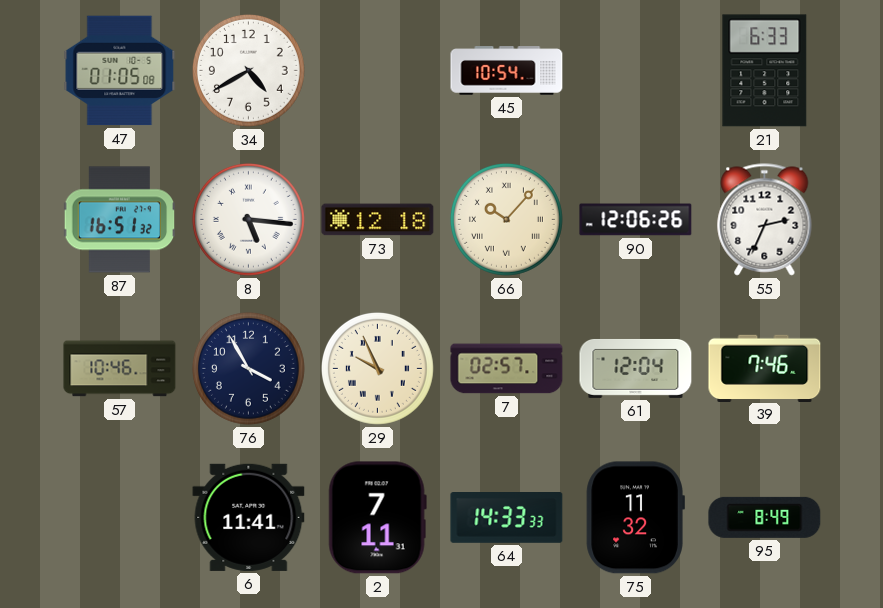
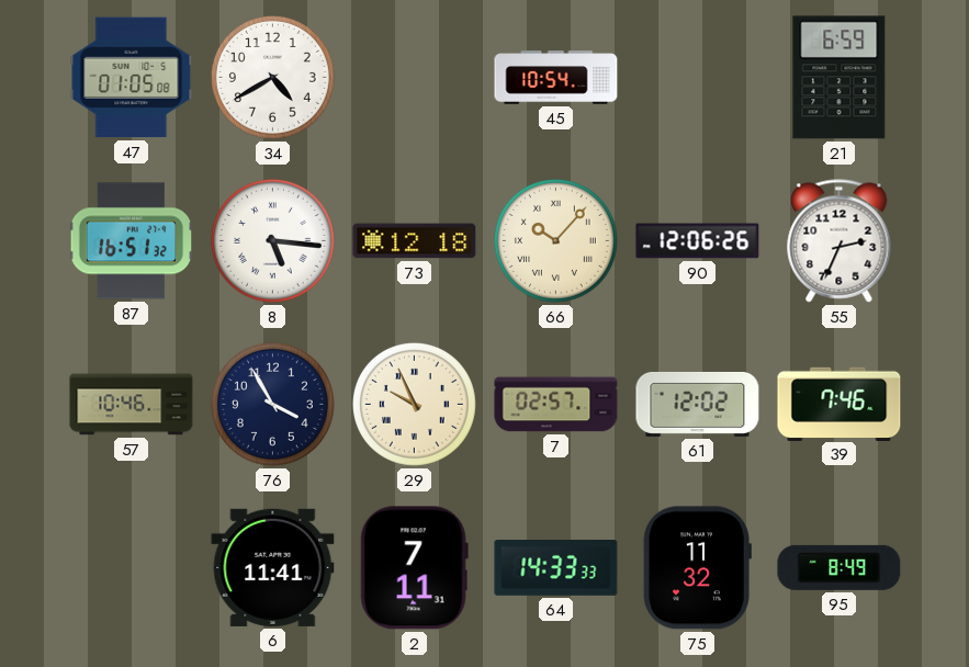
21: 6:33 -> 6:59
61: 12:04 -> 12:02
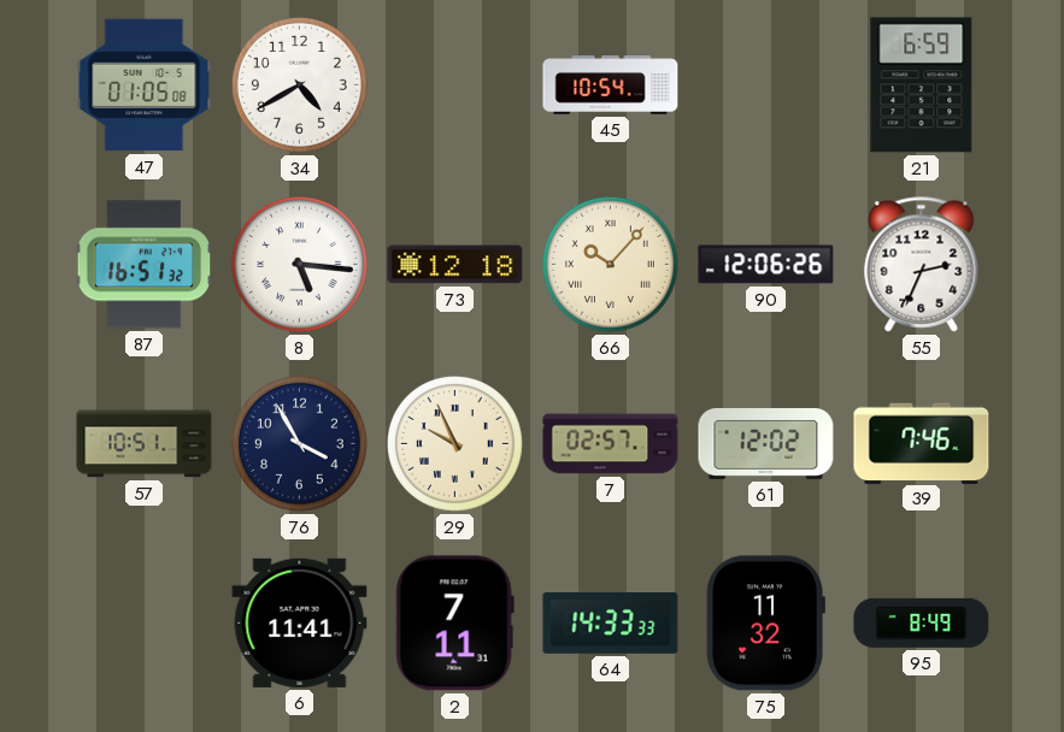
57: 10:46 -> 10:51
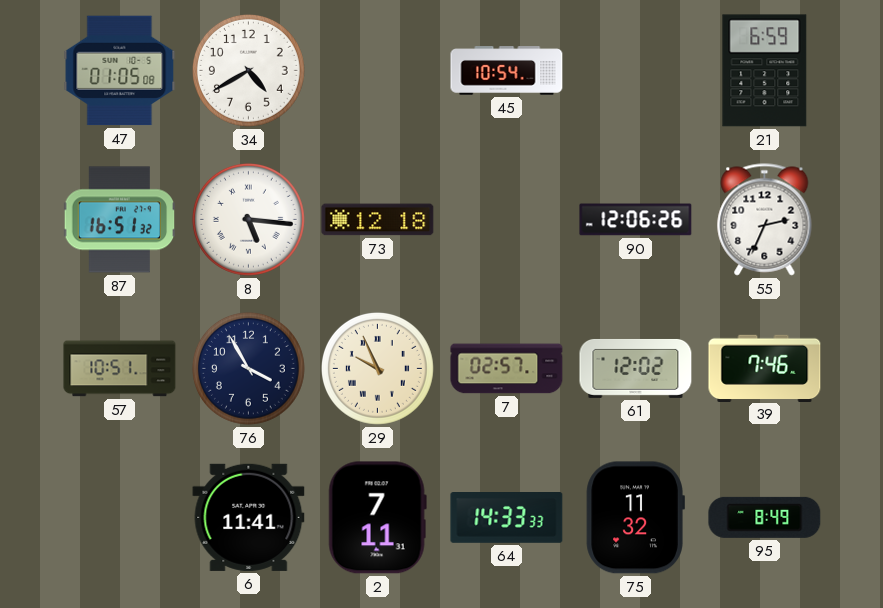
66: 10:07 -> none
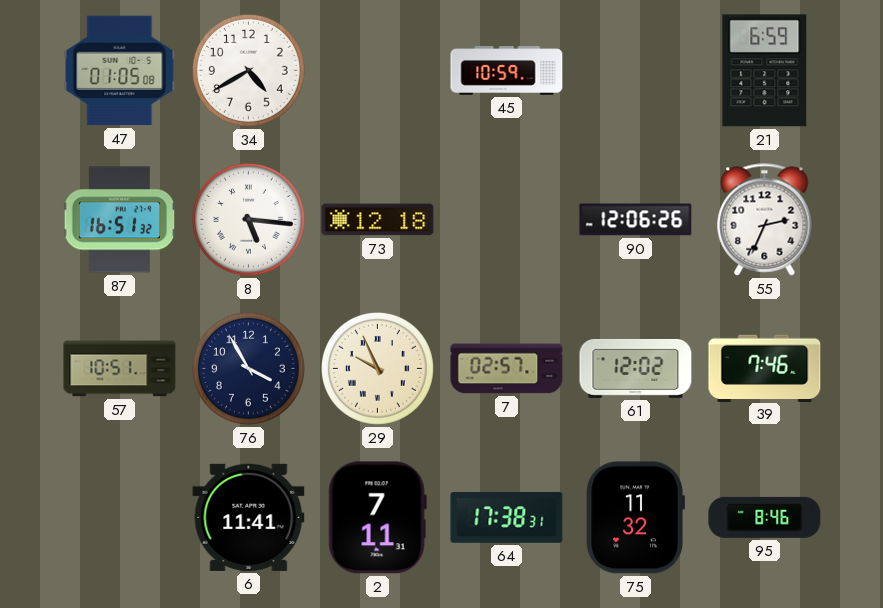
45: 10:54 -> 10:59
64: 14:33 -> 17:38
95: 8:49 -> 8:46
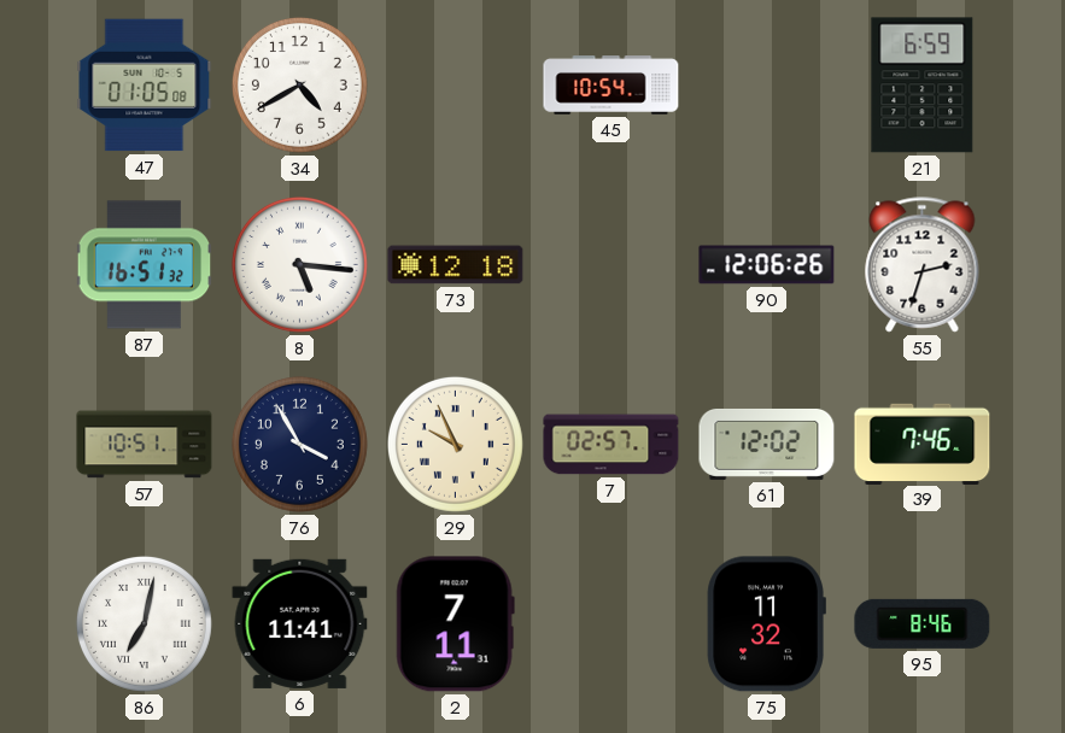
45: 10:59 -> 10:54
55: 2:34 -> 2:33
86: none -> 7:02
64: 17:38 -> none
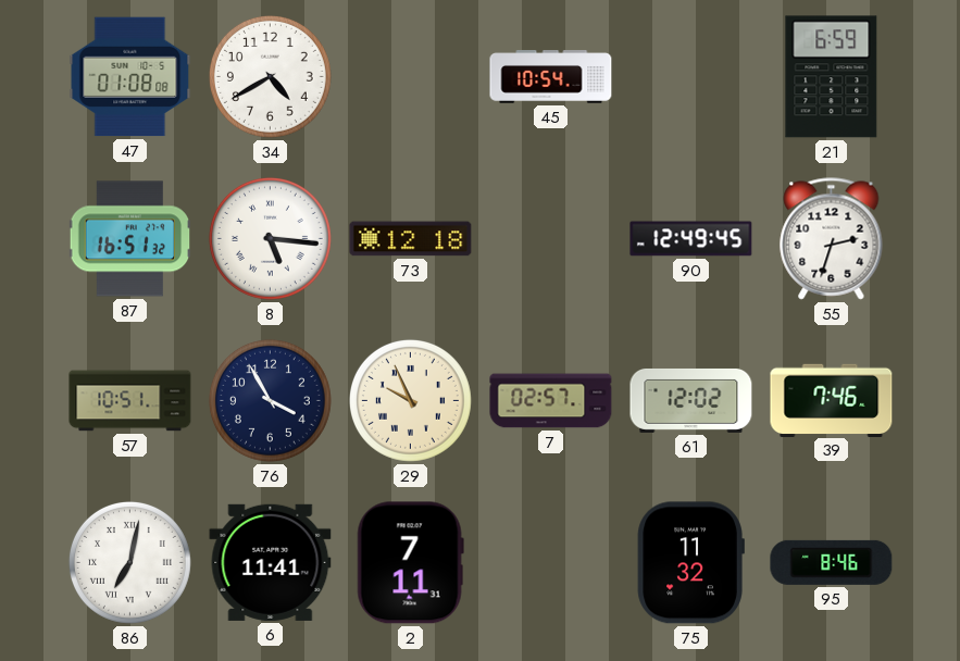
47: 01:05 -> 01:08
90: 12:06 -> 12:49
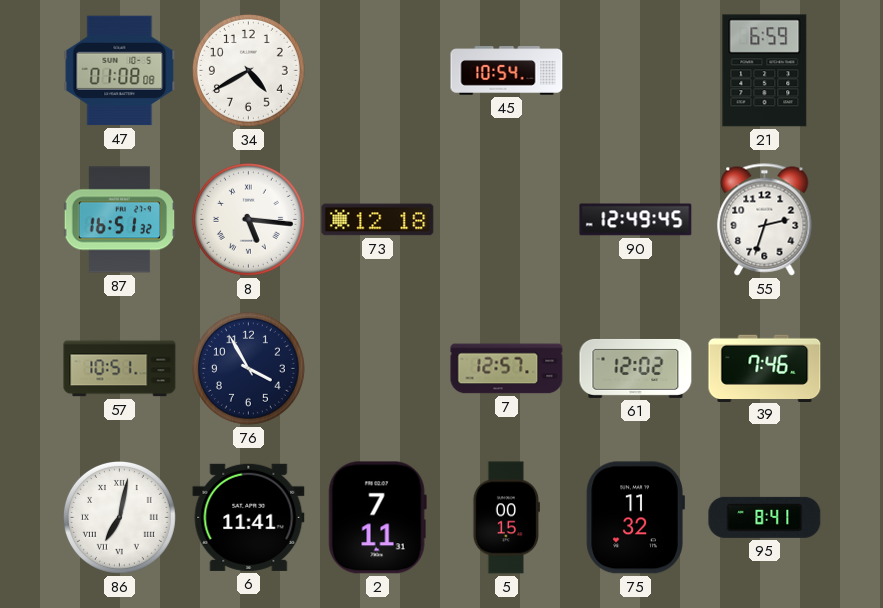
29: 9:56 -> none
7: 02:57 -> 12:57
5: none -> 00:15
95: 8:46 -> 8:41
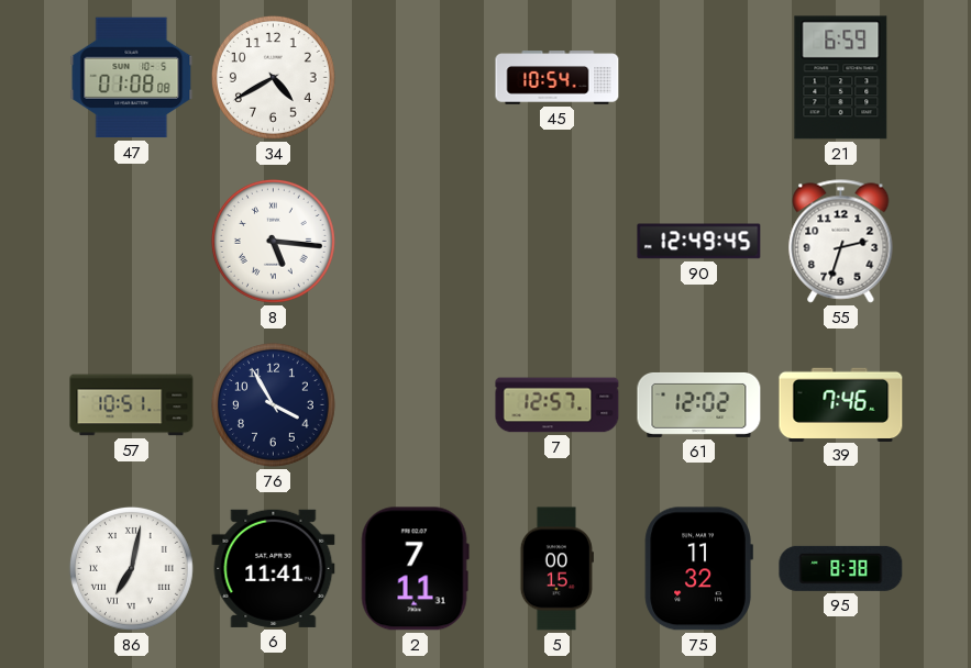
87: 16:51 -> none
73: 12:18 -> none
95: 8:41 -> 8:38
